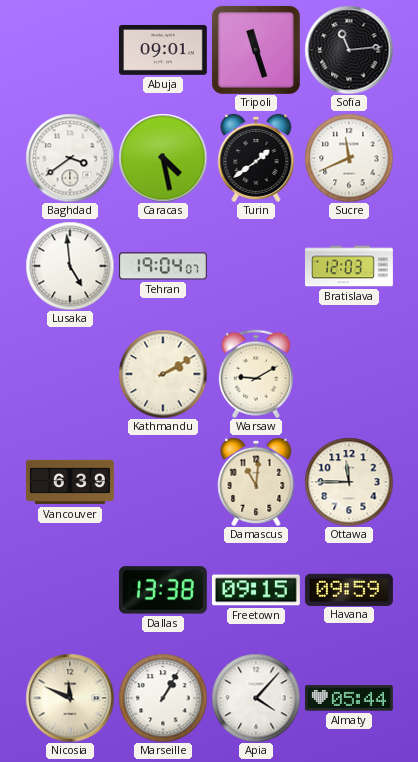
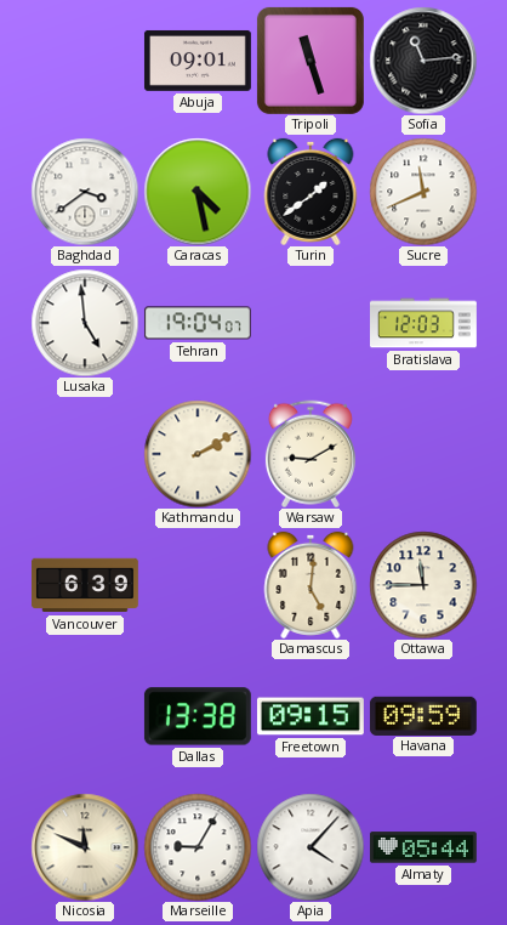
Damascus: 11:01 -> 5:01
Marseille: 1:05 -> 9:05
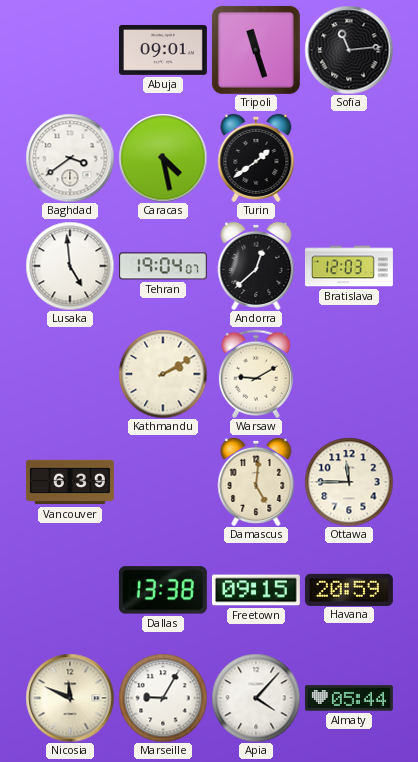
Sucre: 11:41 -> none
Andorra: none -> 12:38
Havana: 09:59 -> 20:59
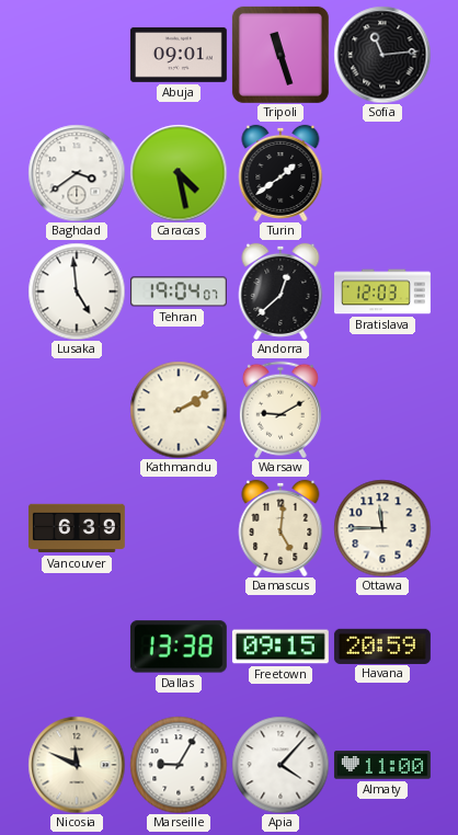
Almaty: 05:44 -> 11:00
